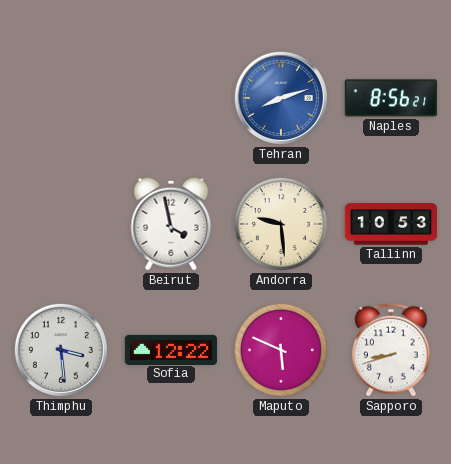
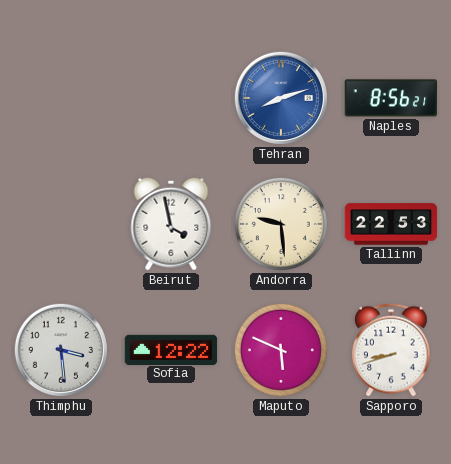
Tallinn: 10:53 -> 22:53
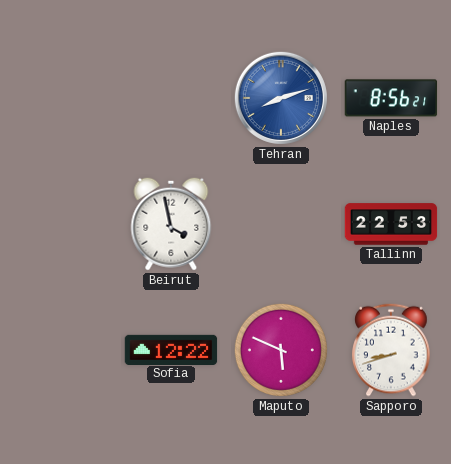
Andorra: 9:29 -> none
Thimphu: 3:29 -> none
